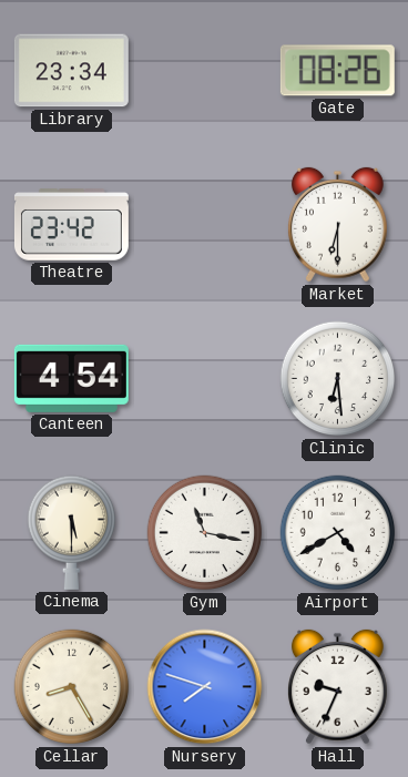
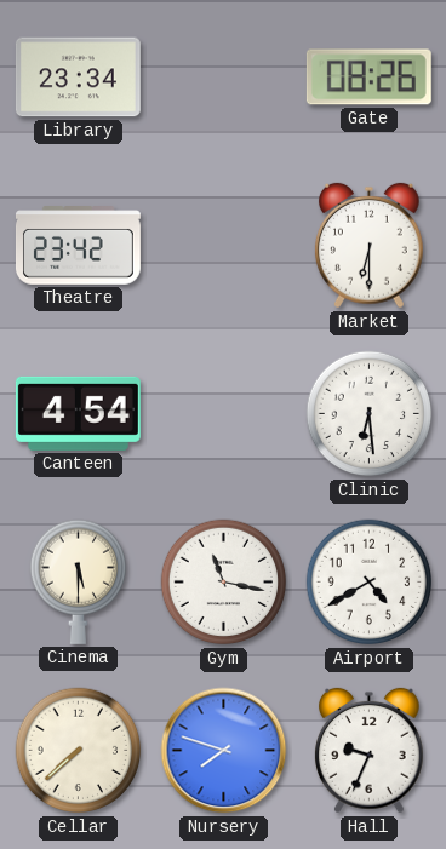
Cellar: 8:25 -> 7:38
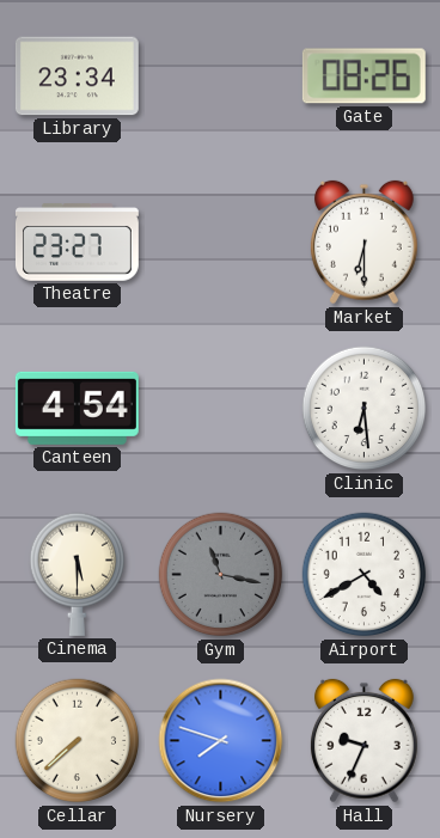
Theatre: 23:42 -> 23:27
Gym dial: white -> grey
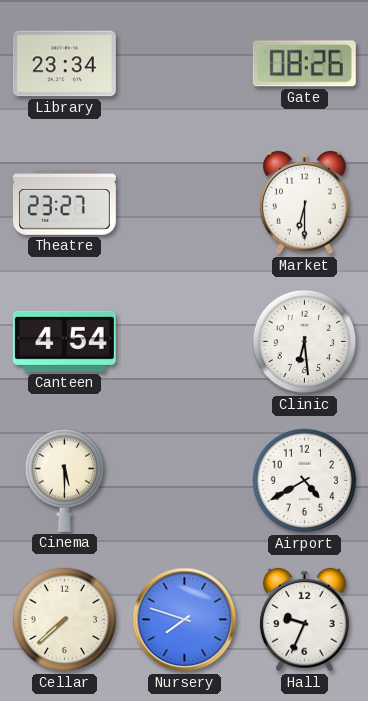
Gym: 11:17 -> none
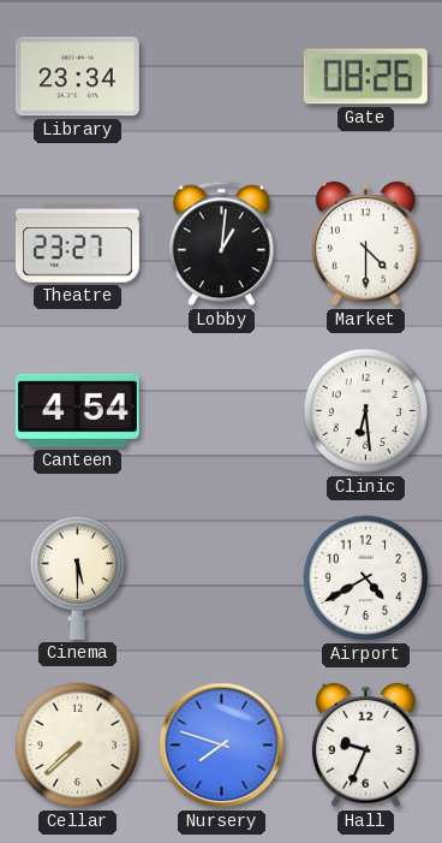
Lobby: none -> 1:01
Market: 6:30 -> 4:30
